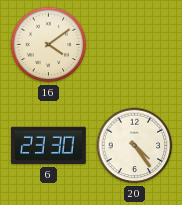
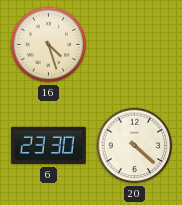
16: 4:09 -> 4:27
20: 4:24 -> 4:22
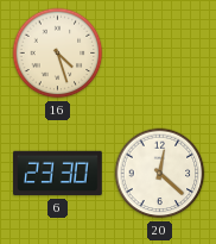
20: 4:22 -> 12:22
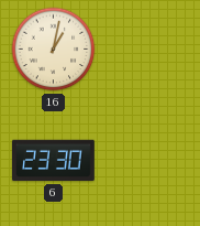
16: 4:27 -> 1:02
20: 12:22 -> none
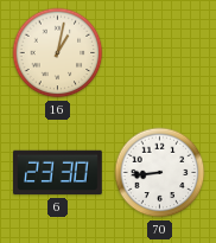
70: none -> 8:44
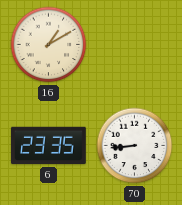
16: 1:02 -> 1:10
6: 23:30 -> 23:35
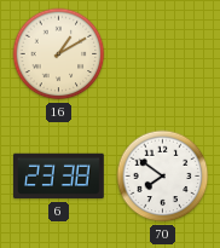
6: 23:35 -> 23:38
70: 8:44 -> 7:51
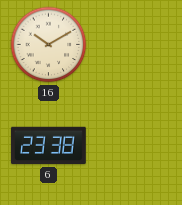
16: 1:10 -> 10:10
70: 7:51 -> none
